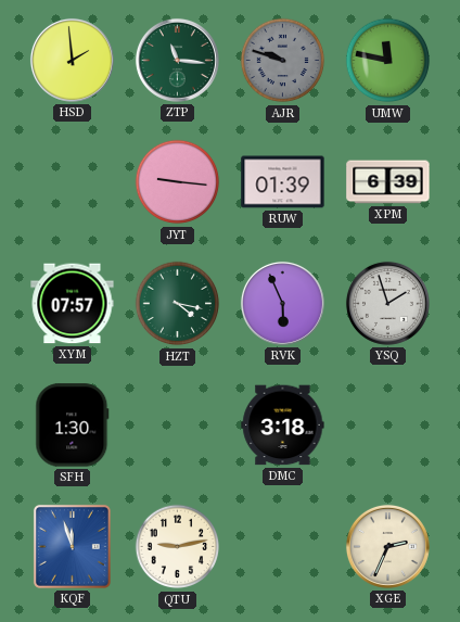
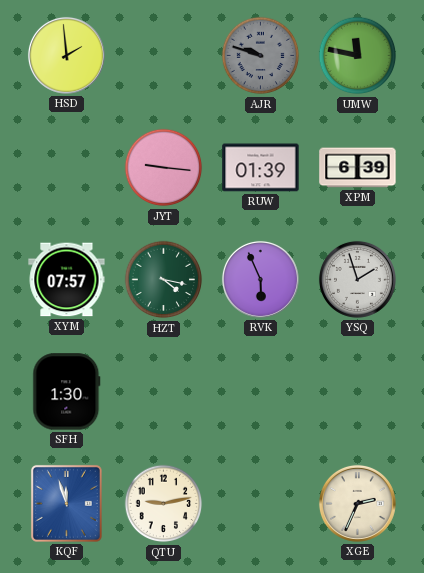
ZTP: 11:16 -> none
DMC: 3:18 -> none
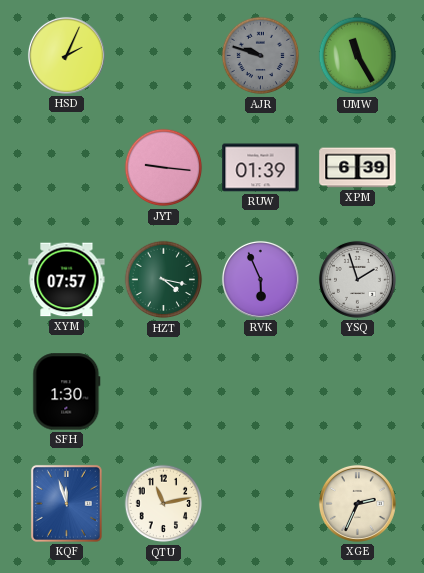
HSD: 1:59 -> 2:04
UMW: 11:47 -> 11:25
QTU: 9:13 -> 11:13
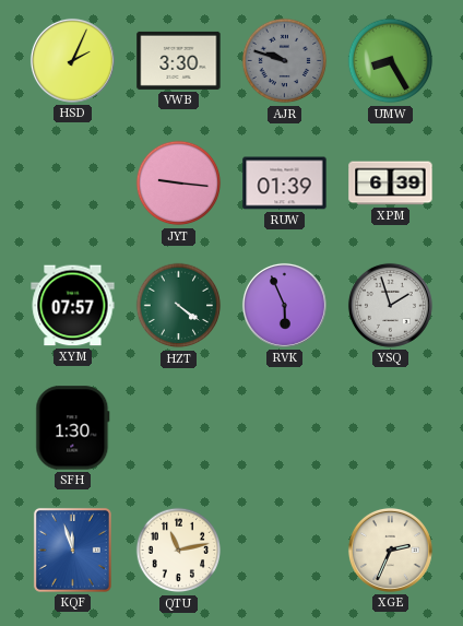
VWB: none -> 3:30
UMW: 11:25 -> 8:25
HZT: 4:17 -> 4:21
